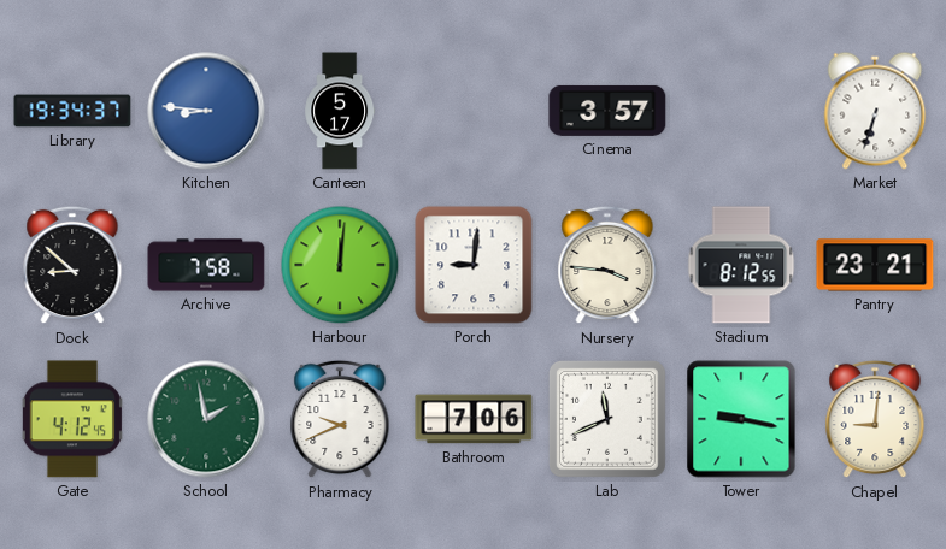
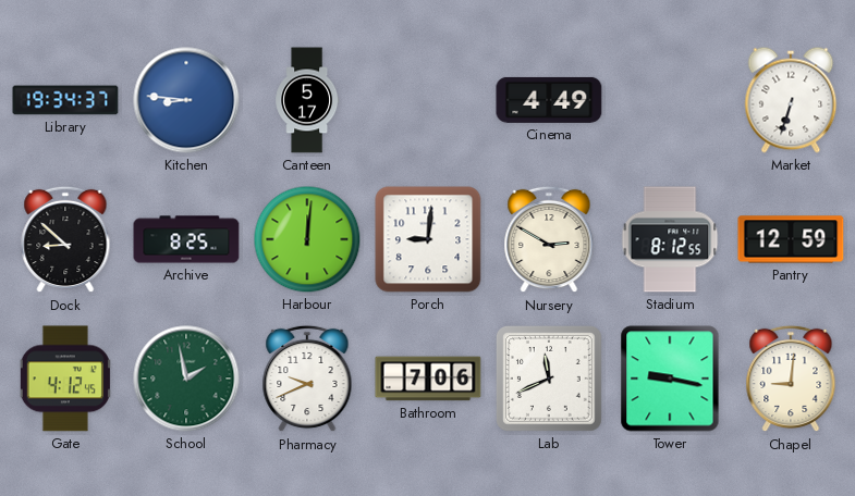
Cinema: 3:57 -> 4:49
Archive: 7:58 -> 8:25
Nursery: 3:46 -> 2:50
Pantry: 23:21 -> 12:59
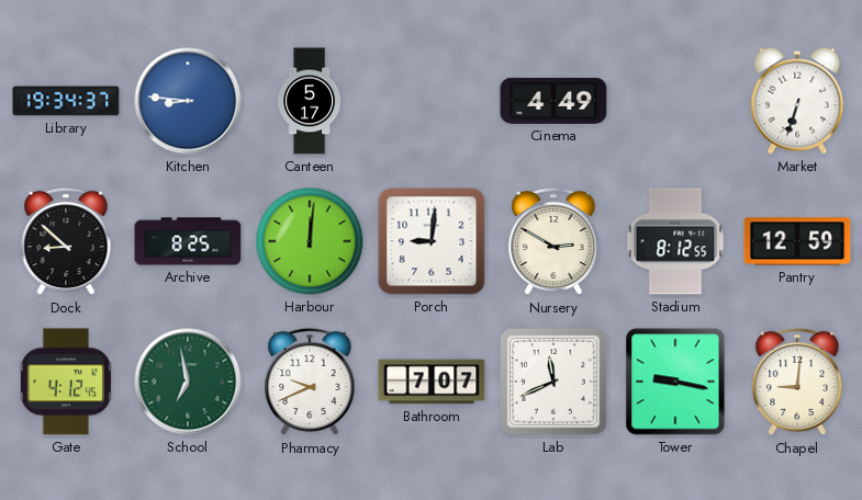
School: 1:58 -> 6:58
Bathroom: 7:06 -> 7:07
